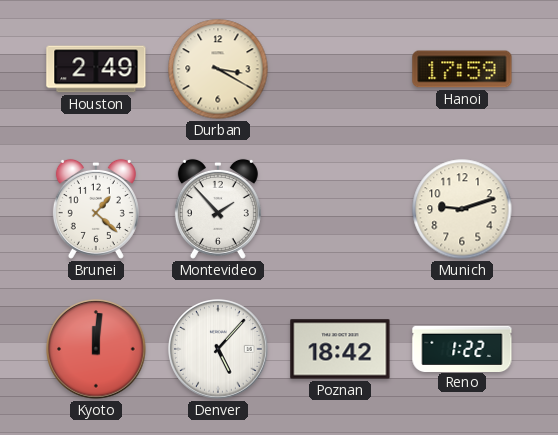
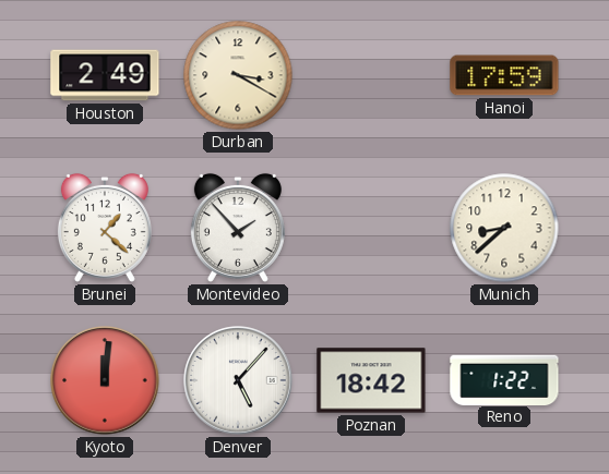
Munich: 9:12 -> 8:38
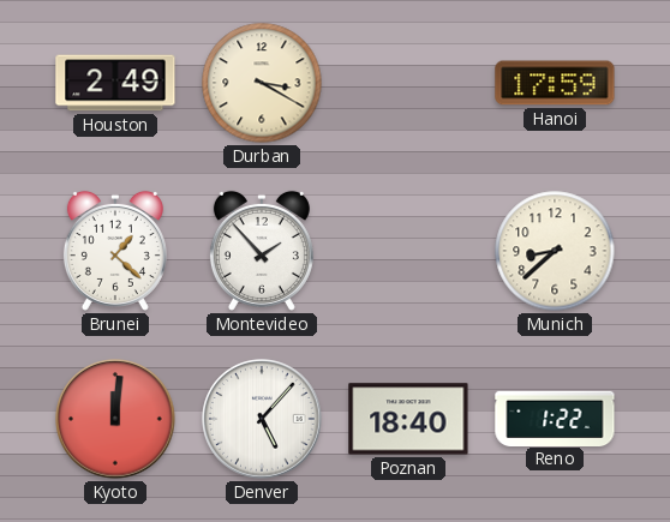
Poznan: 18:42 -> 18:40
